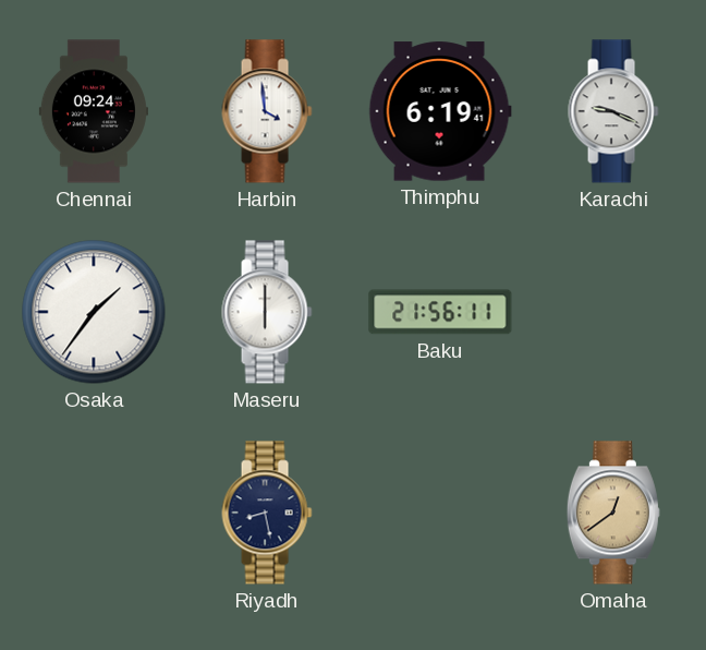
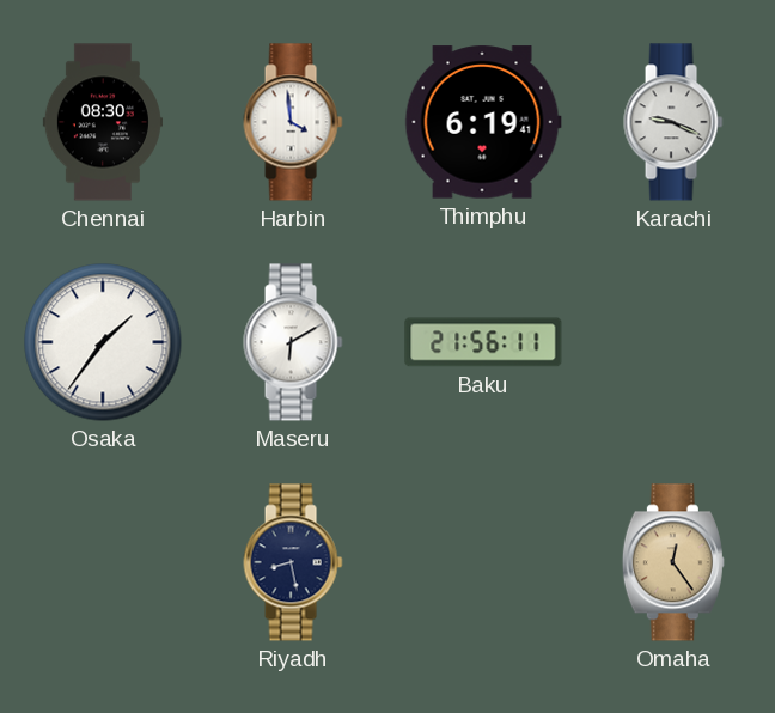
Chennai: 09:24 -> 08:30
Maseru: 6:00 -> 6:10
Omaha: 12:39 -> 12:24
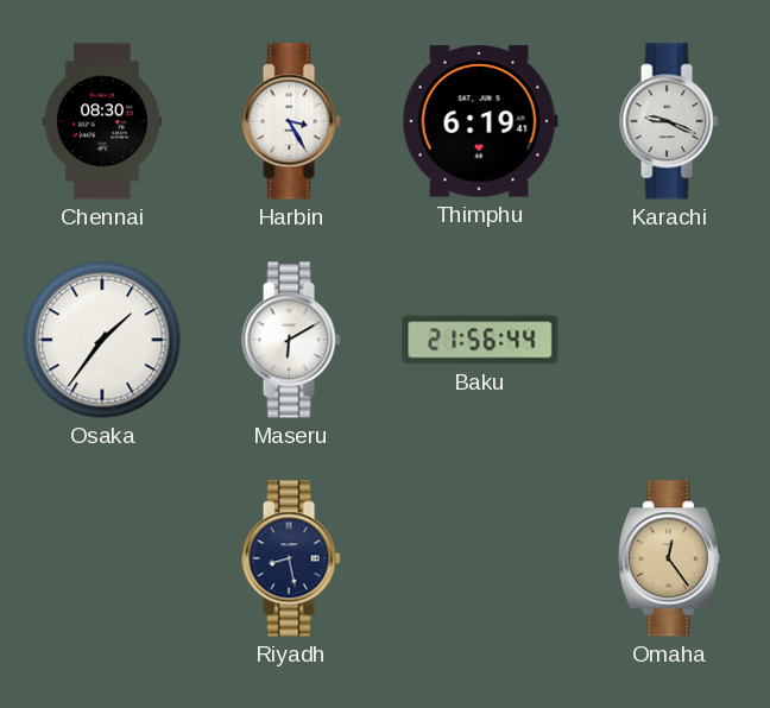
Harbin: 3:59 -> 3:25
Baku: 21:56:11 -> 21:56:44
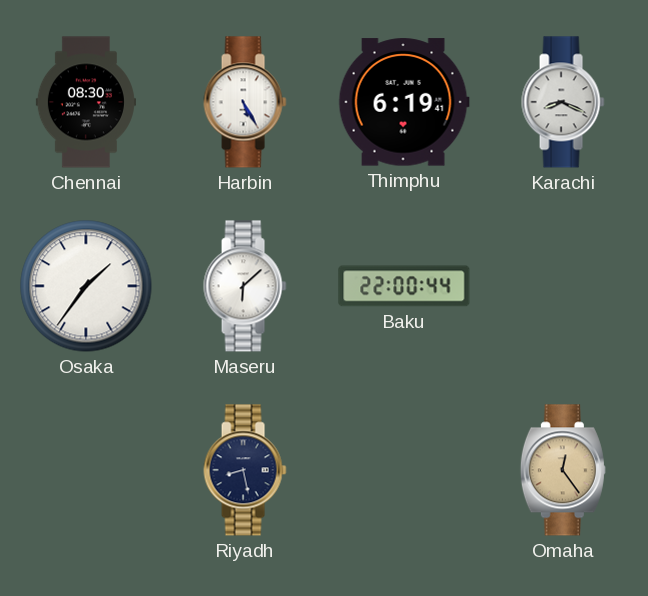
Harbin: 3:25 -> 5:25
Karachi: 9:19 -> 8:19
Maseru: 6:10 -> 6:08
Baku: 21:56 -> 22:00
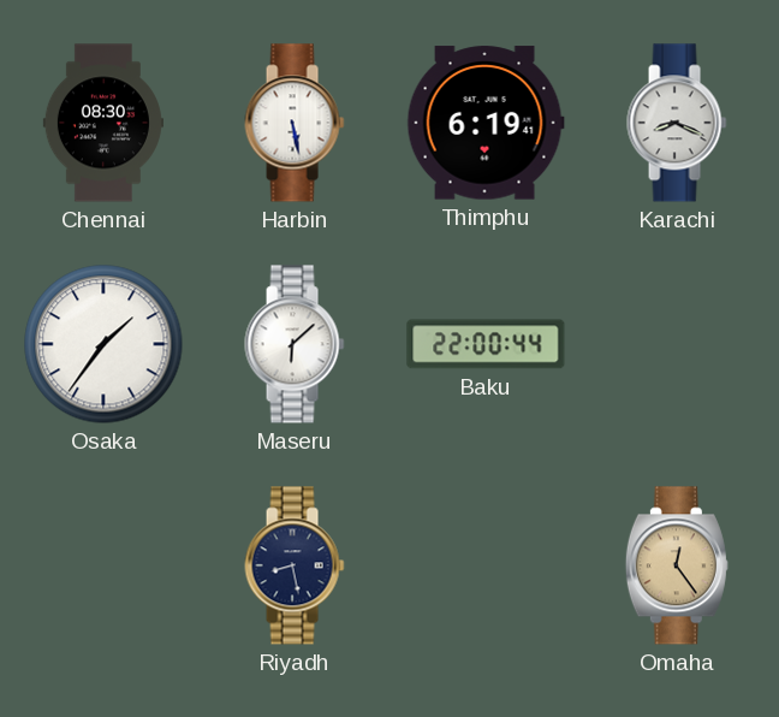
Harbin: 5:25 -> 5:28
